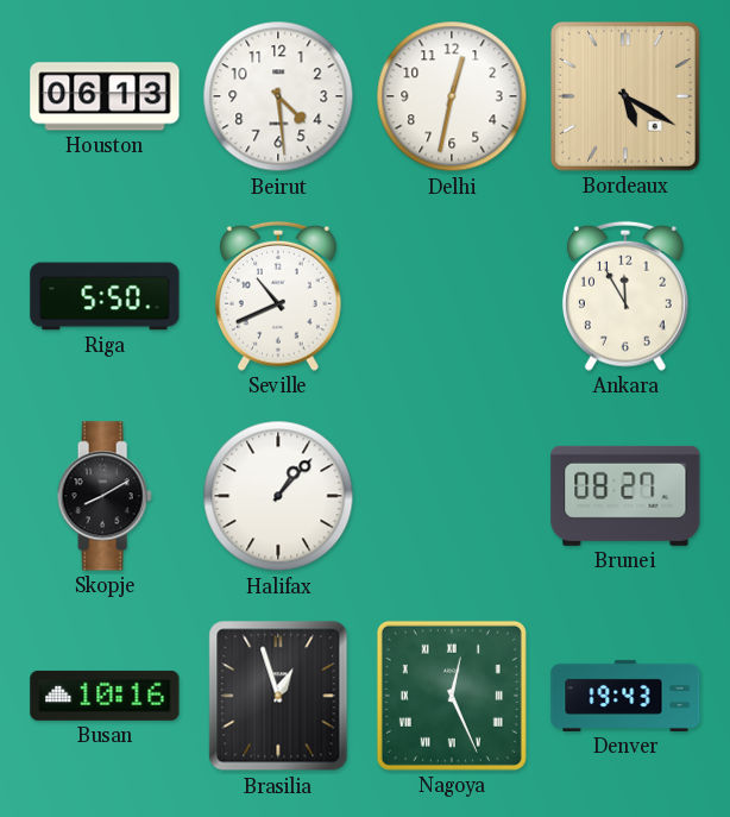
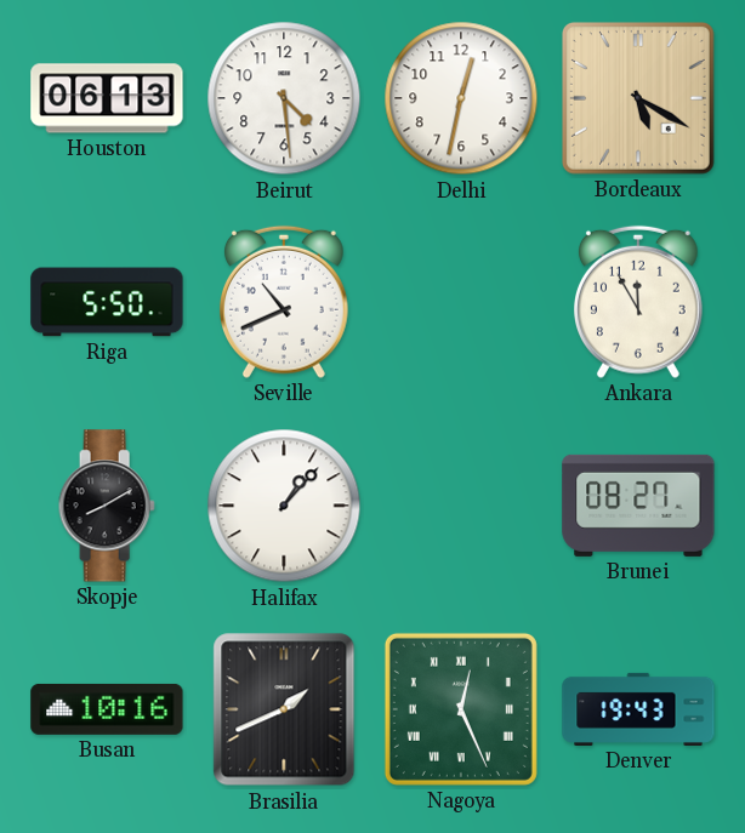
Brasilia: 12:57 -> 1:41
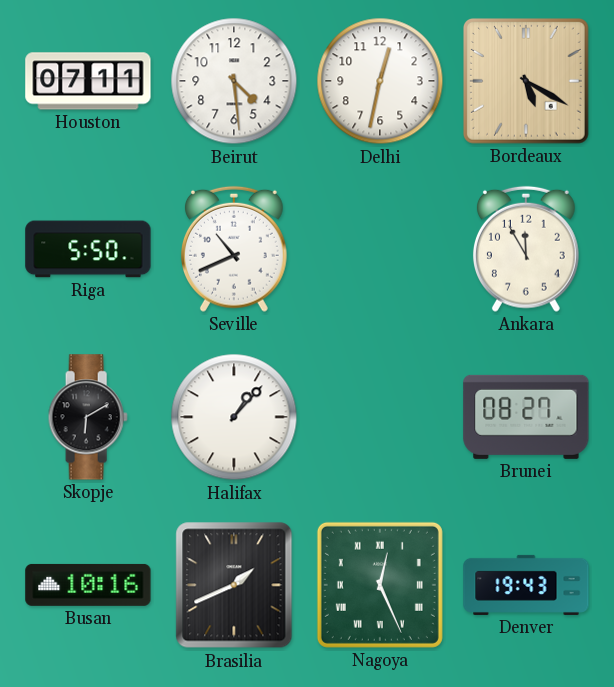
Houston: 06:13 -> 07:11
Skopje: 8:10 -> 6:10
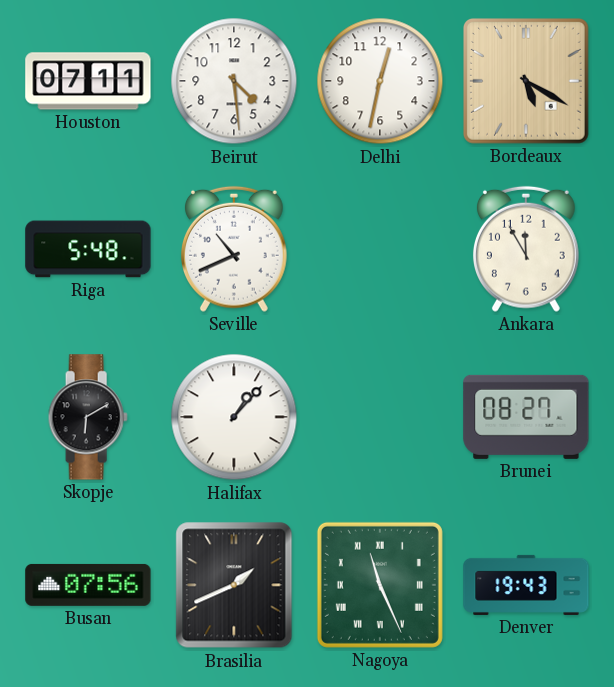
Riga: 5:50 -> 5:48
Busan: 10:16 -> 07:56
Nagoya: 12:26 -> 11:26
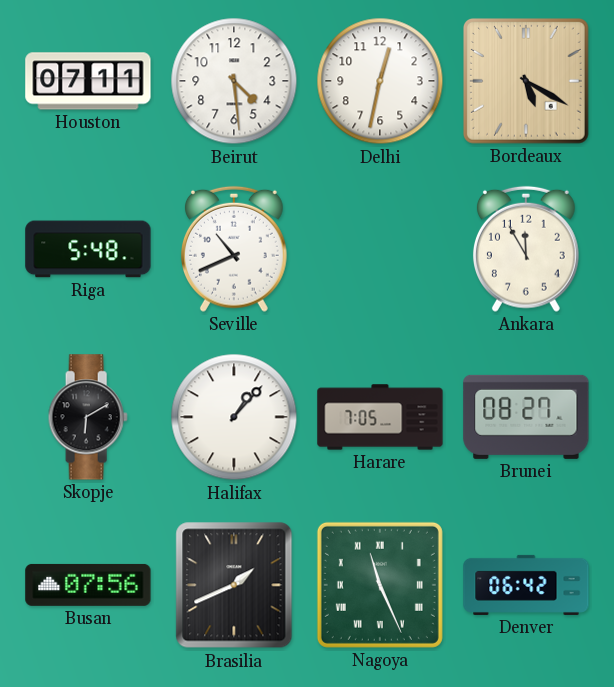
Harare: none -> 7:05
Denver: 19:43 -> 06:42
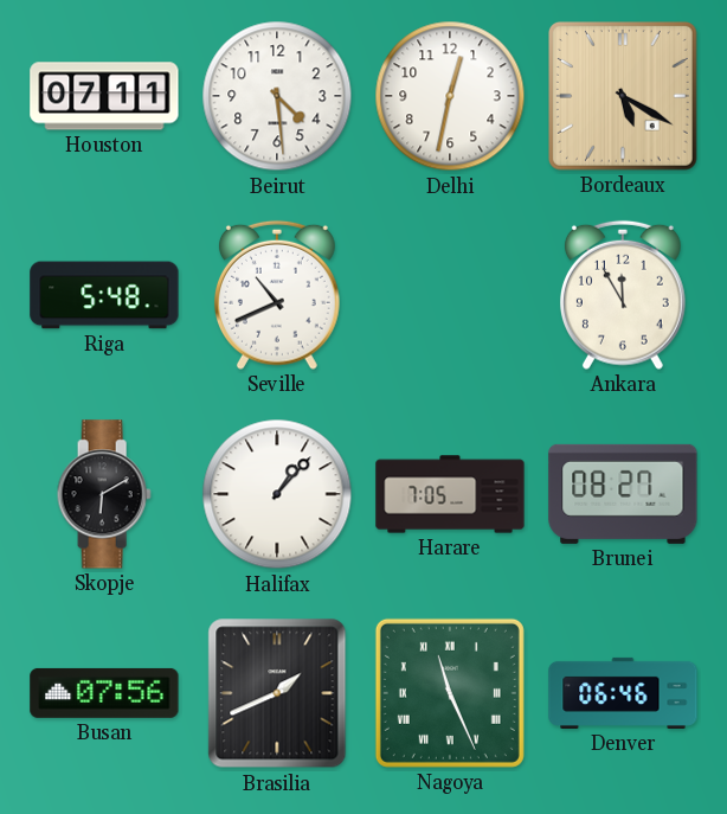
Denver: 06:42 -> 06:46
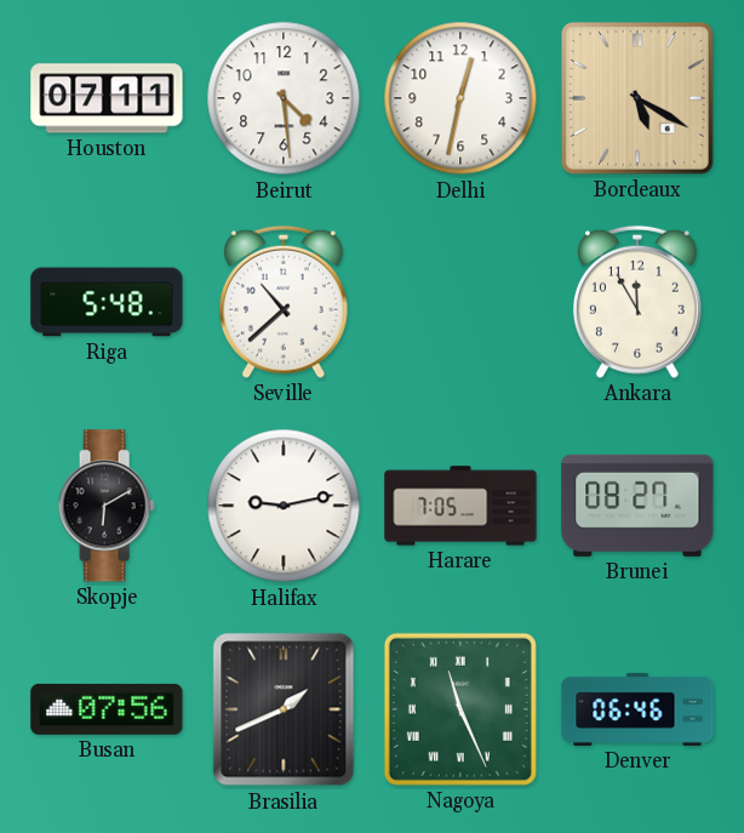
Seville: 10:41 -> 10:38
Halifax: 1:07 -> 9:13
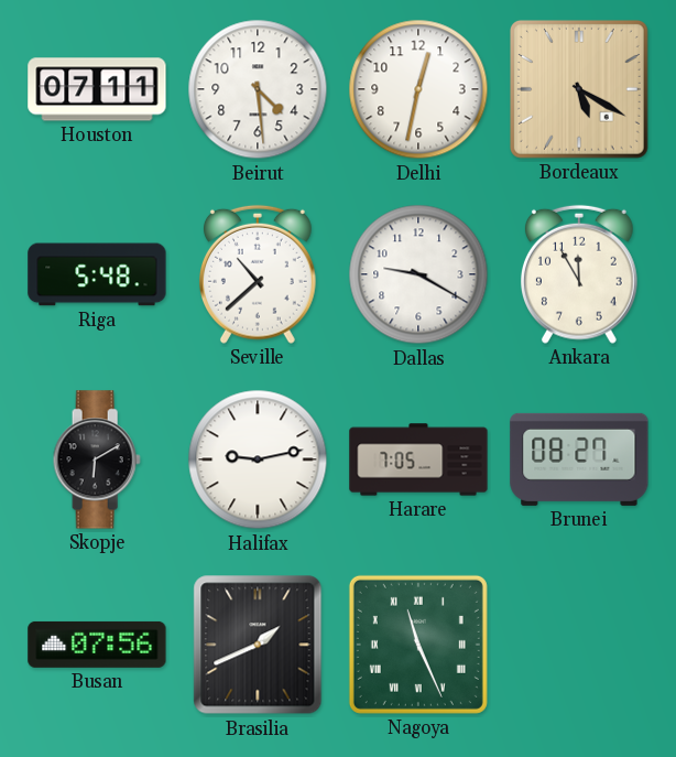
Dallas: none -> 9:20
Denver: 06:46 -> none
